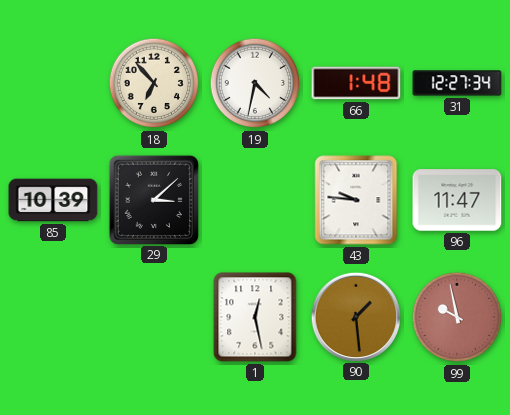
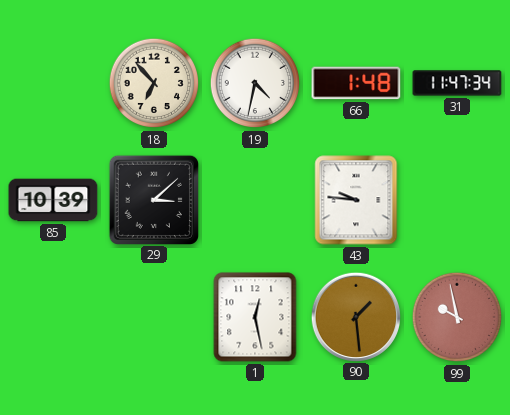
31: 12:27 -> 11:47
96: 11:47 -> none
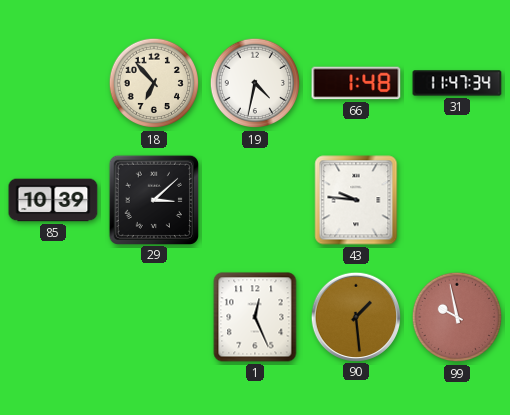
1: 12:28 -> 12:26
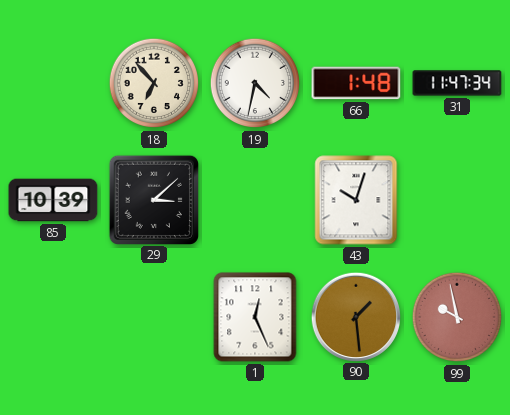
43: 9:46 -> 10:03
